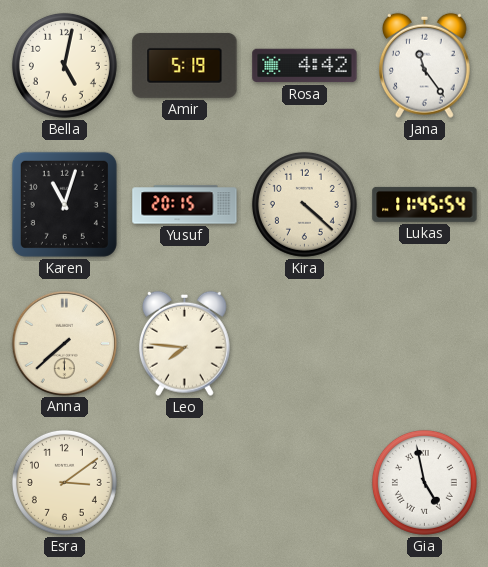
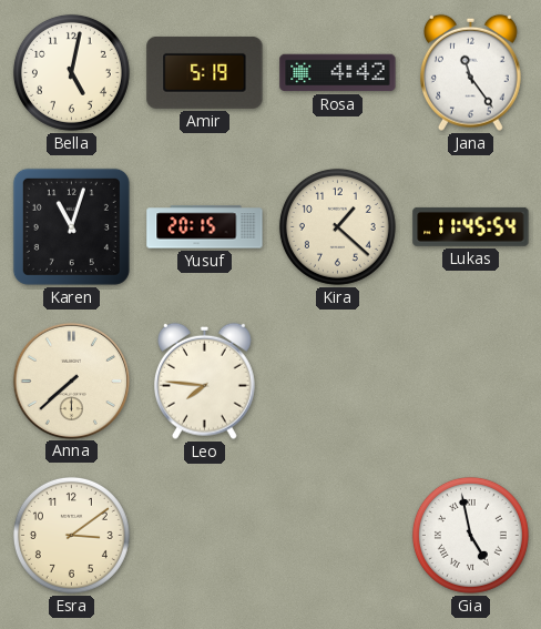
Kira: 4:22 -> 1:22
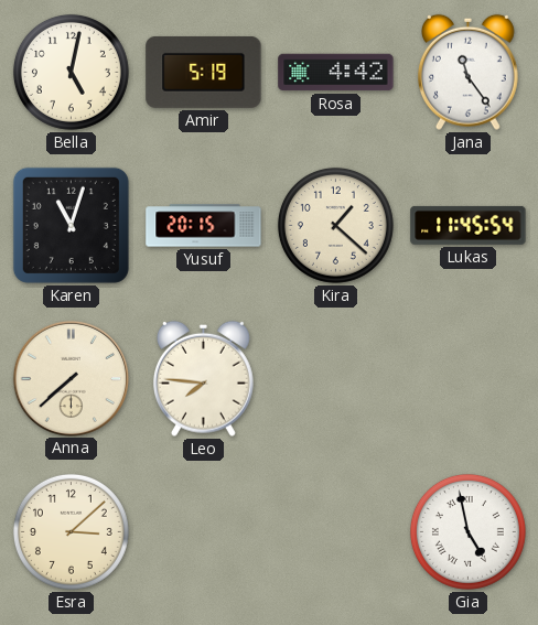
Esra: 3:09 -> 3:08
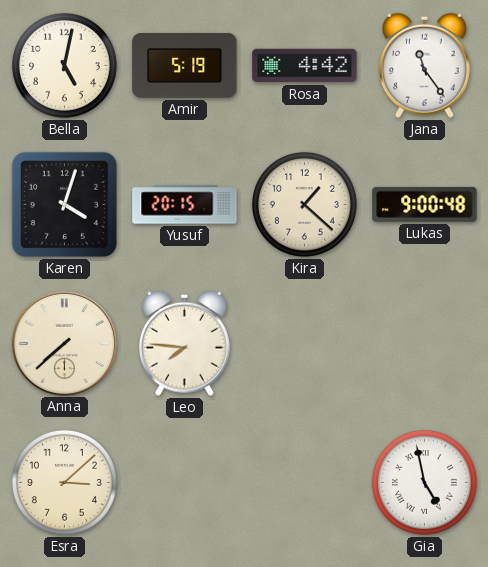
Karen: 11:03 -> 4:03
Lukas: 11:45 -> 9:00
